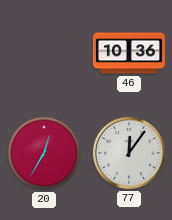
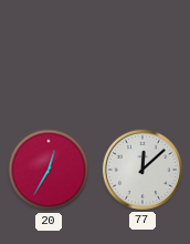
46: 10:36 -> none
77: 12:06 -> 12:08
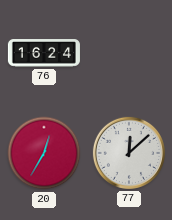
76: none -> 16:24
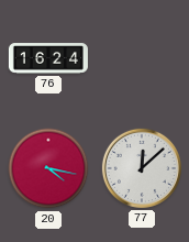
20: 12:35 -> 4:17
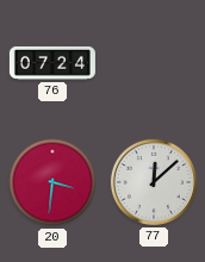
76: 16:24 -> 07:24
20: 4:17 -> 3:31
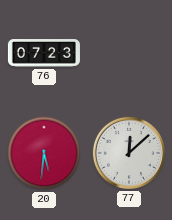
76: 07:24 -> 07:23
20: 3:31 -> 5:31
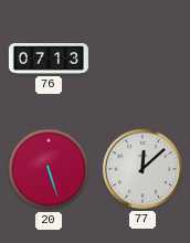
76: 07:23 -> 07:13
20: 5:31 -> 5:27
